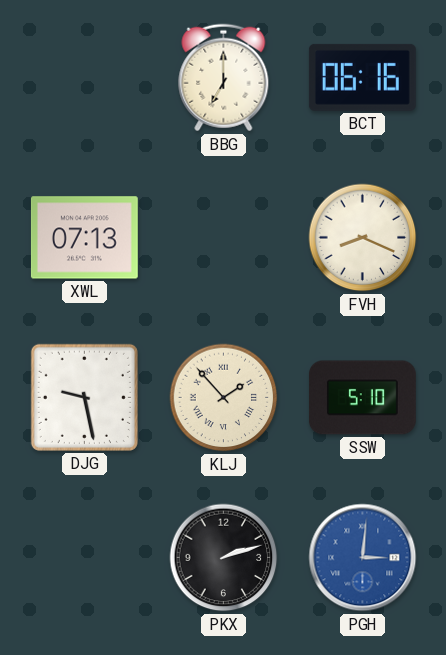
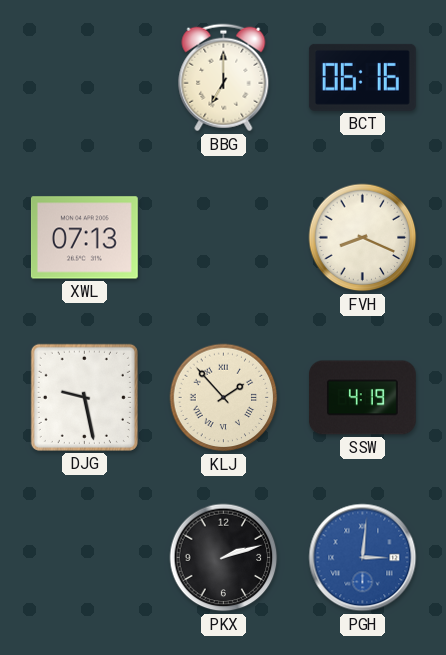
SSW: 5:10 -> 4:19
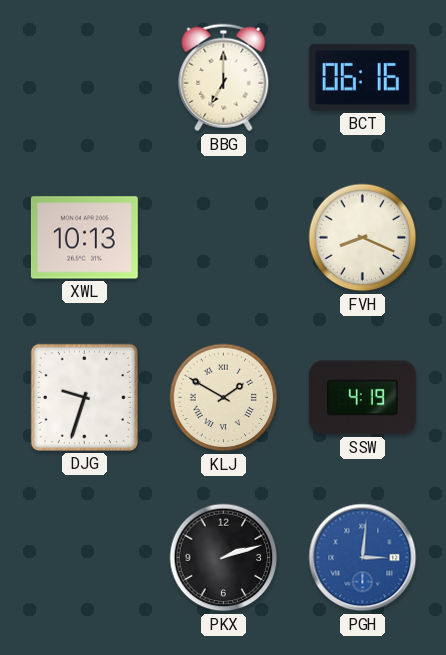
XWL: 07:13 -> 10:13
DJG: 9:28 -> 9:33
KLJ: 1:53 -> 1:50
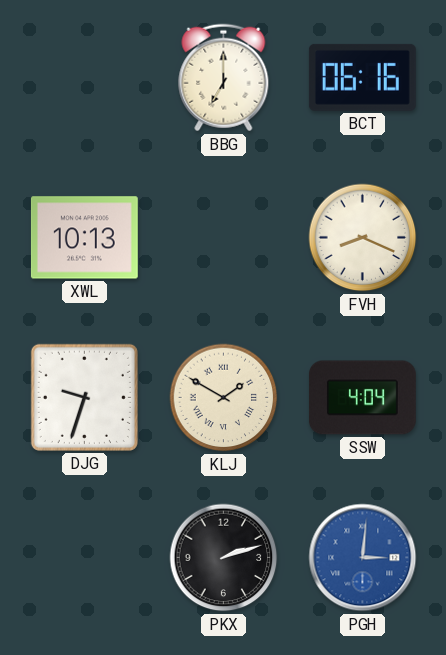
SSW: 4:19 -> 4:04
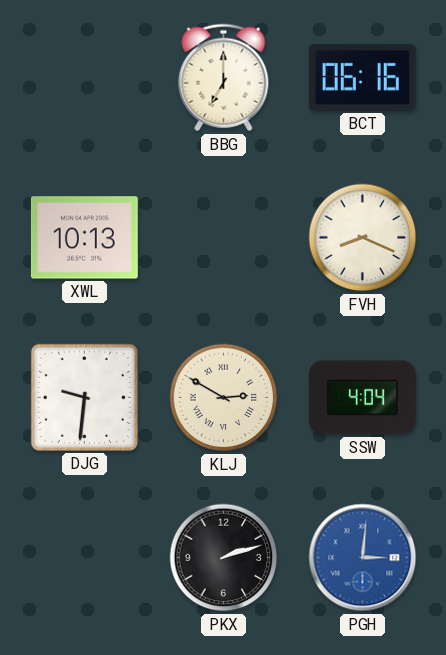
DJG: 9:33 -> 9:31
KLJ: 1:50 -> 2:50
